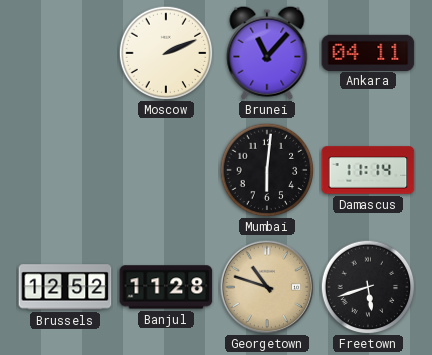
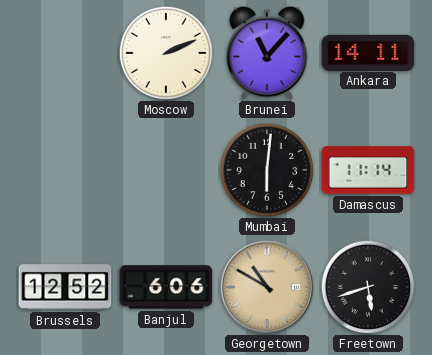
Ankara: 04:11 -> 14:11
Banjul: 11:28 -> 6:06
Georgetown: 10:48 -> 10:50
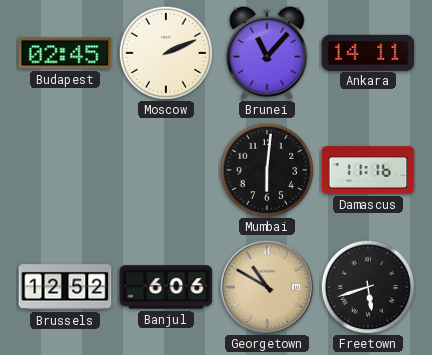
Budapest: none -> 02:45
Damascus: 11:14 -> 11:16
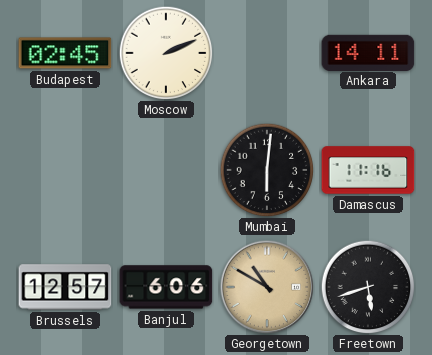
Brunei: 11:07 -> none
Brussels: 12:52 -> 12:57
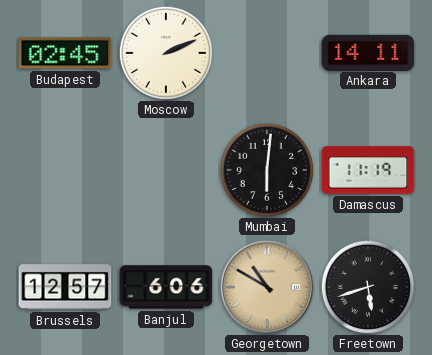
Damascus: 11:16 -> 11:19
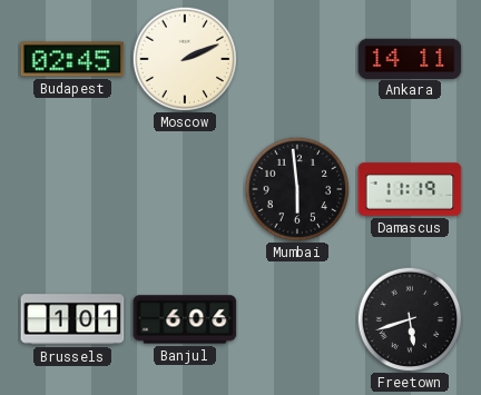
Mumbai: 6:01 -> 5:59
Brussels: 12:57 -> 1:01
Georgetown: 10:50 -> none
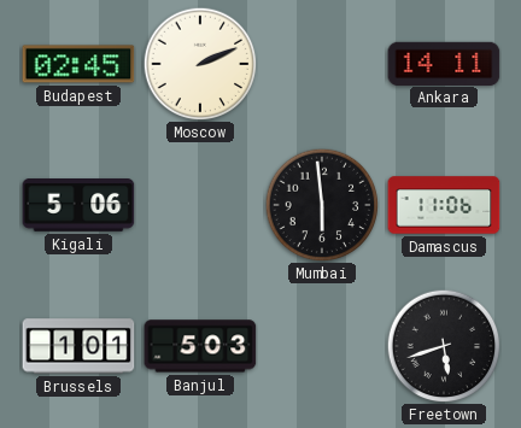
Kigali: none -> 5:06
Damascus: 11:19 -> 11:06
Banjul: 6:06 -> 5:03
